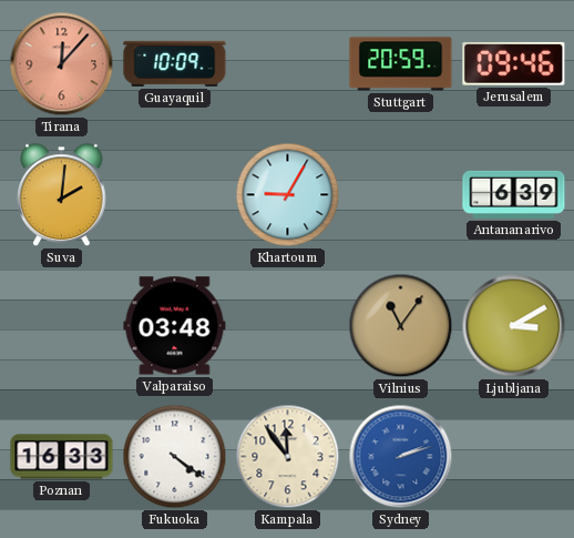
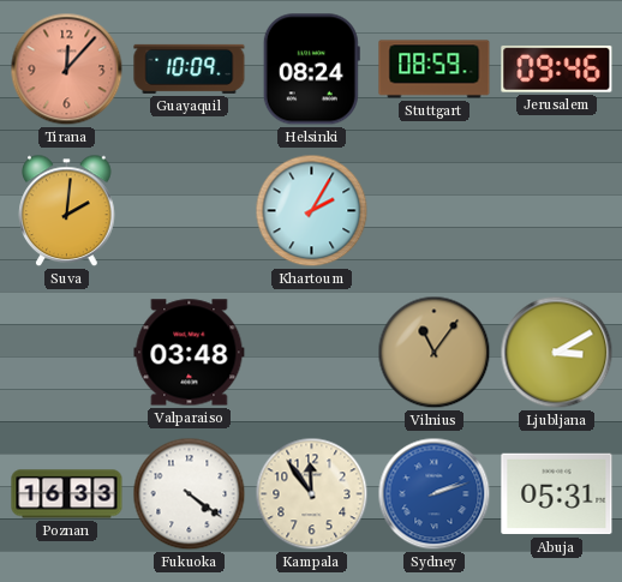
Helsinki: none -> 08:24
Stuttgart: 20:59 -> 08:59
Khartoum: 9:05 -> 2:05
Antananarivo: 6:39 -> none
Abuja: none -> 05:31
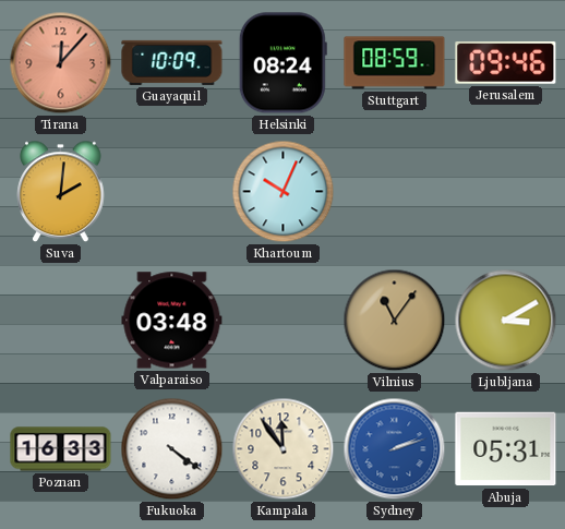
Khartoum: 2:05 -> 10:04
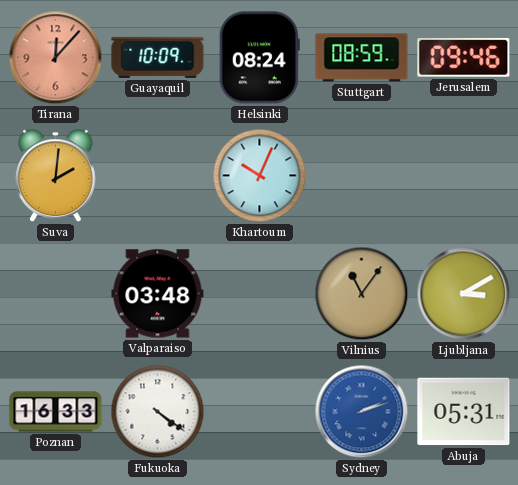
Kampala: 11:54 -> none
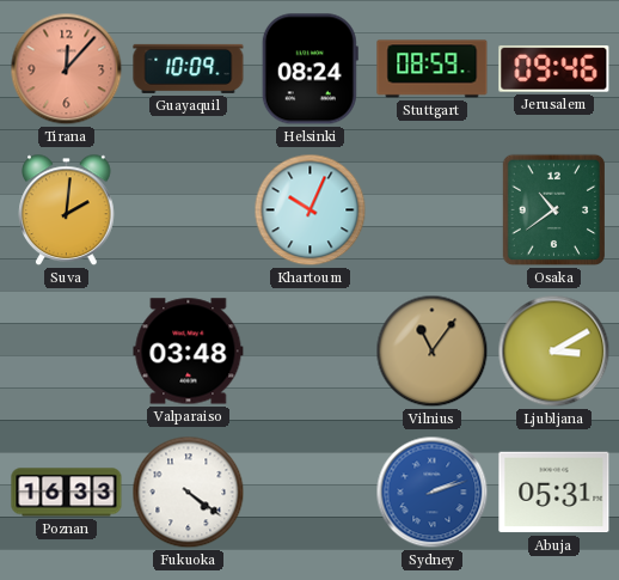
Osaka: none -> 10:39
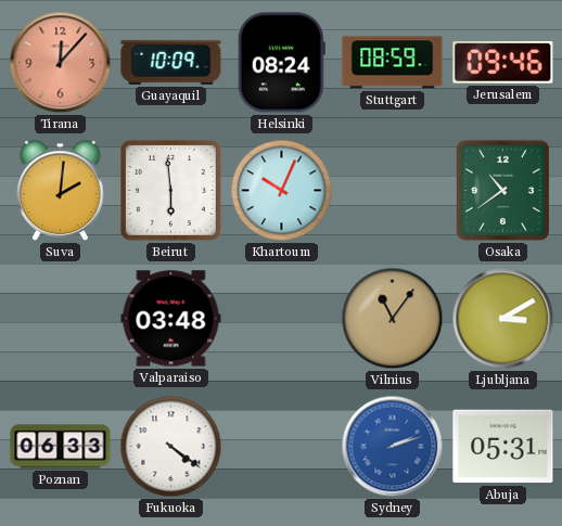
Beirut: none -> 5:59
Poznan: 16:33 -> 06:33
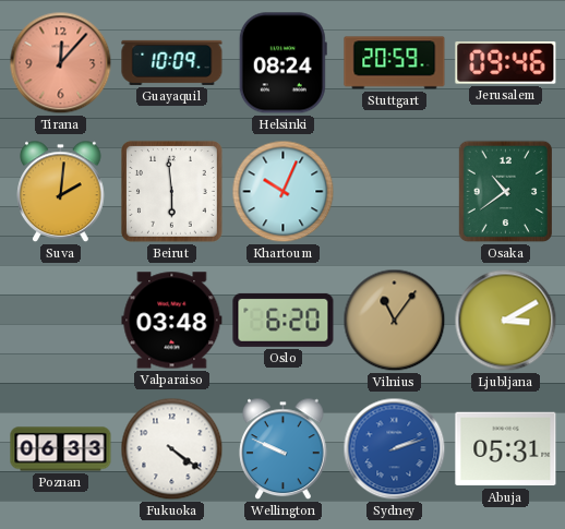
Stuttgart: 08:59 -> 20:59
Oslo: none -> 6:20
Wellington: none -> 9:49
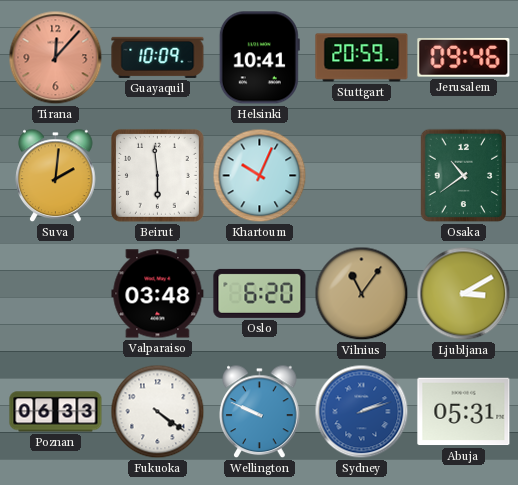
Helsinki: 08:24 -> 10:41
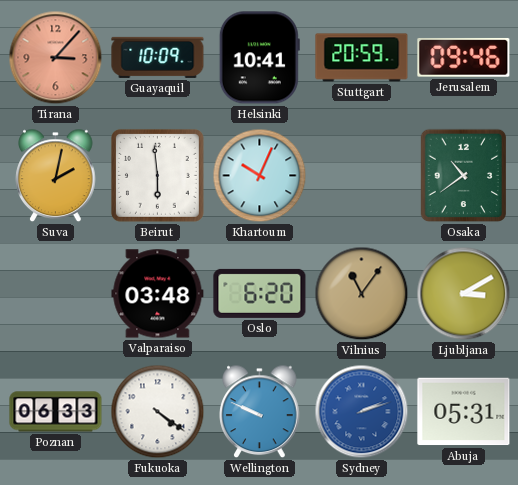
Tirana: 12:07 -> 3:07
Suva: 2:01 -> 2:02
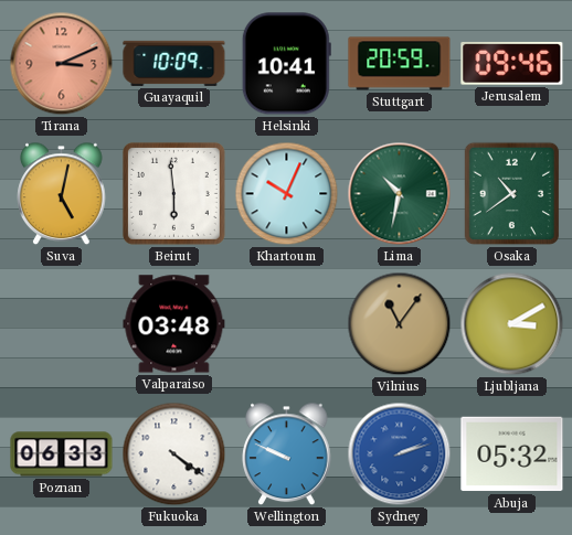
Tirana: 3:07 -> 3:11
Suva: 2:02 -> 5:02
Lima: none -> 10:32
Oslo: 6:20 -> none
Abuja: 05:31 -> 05:32
